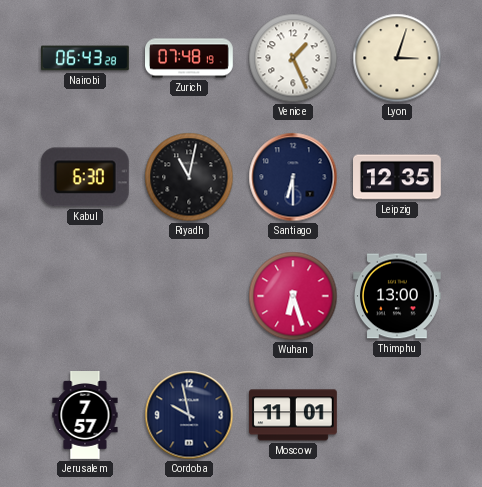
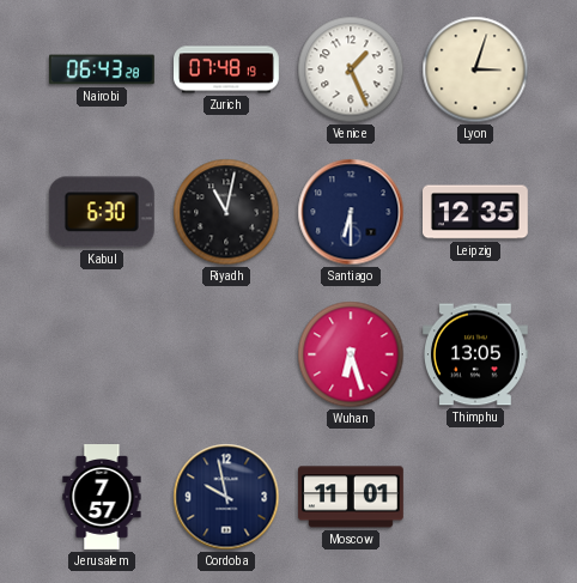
Thimphu: 13:00 -> 13:05
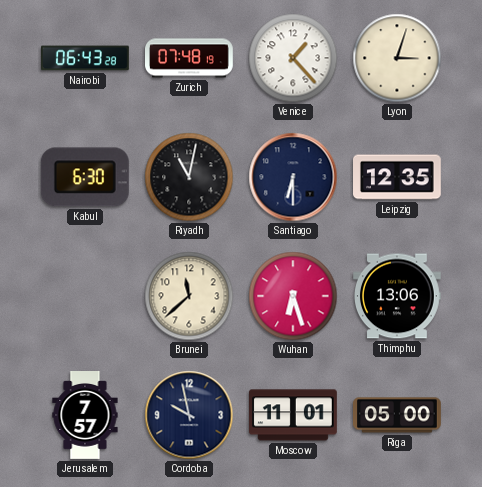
Venice: 1:26 -> 1:23
Brunei: none -> 11:38
Thimphu: 13:05 -> 13:06
Riga: none -> 05:00
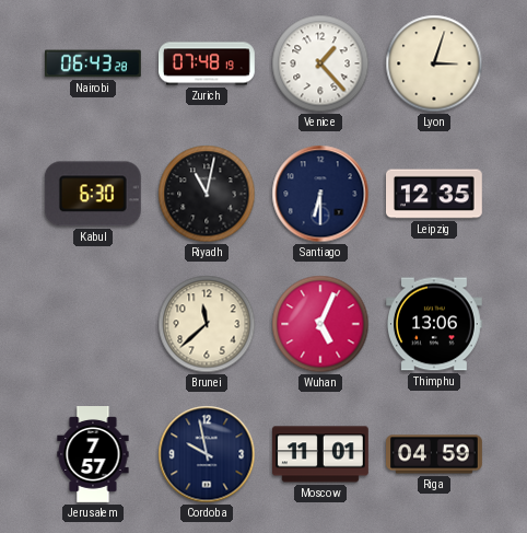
Wuhan: 6:27 -> 5:04
Riga: 05:00 -> 04:59
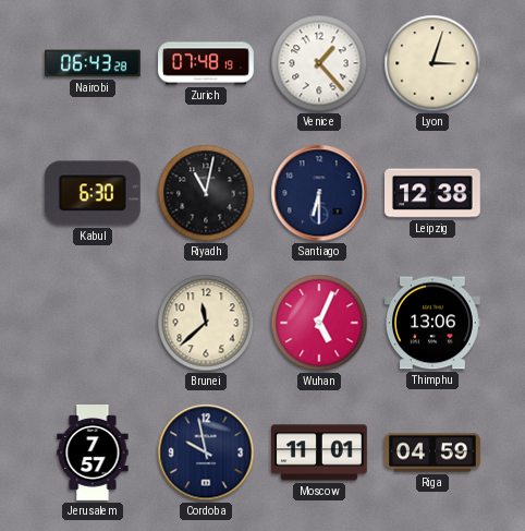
Leipzig: 12:35 -> 12:38
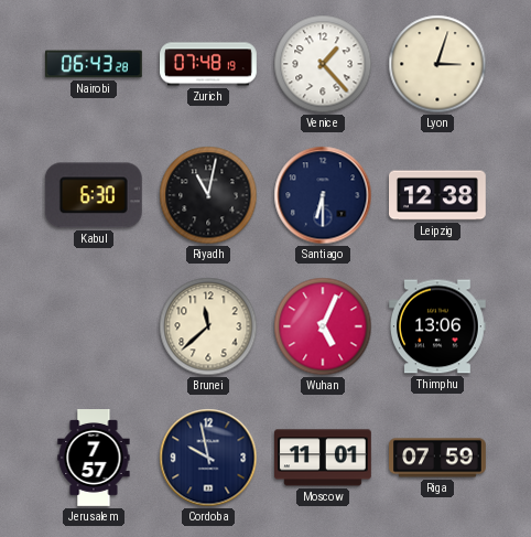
Riga: 04:59 -> 07:59
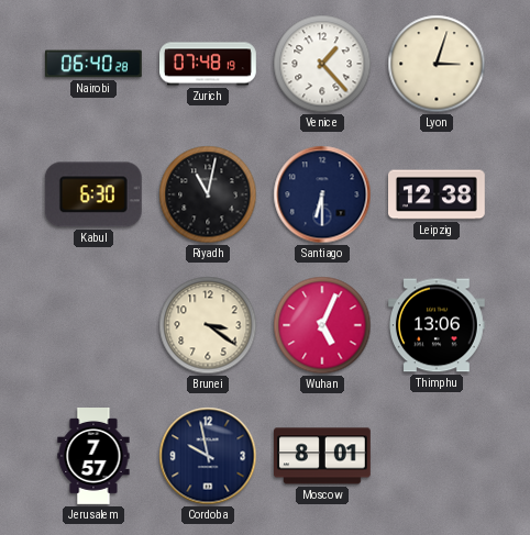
Nairobi: 06:43 -> 06:40
Brunei: 11:38 -> 3:21
Moscow: 11:01 -> 8:01
Riga: 07:59 -> none
